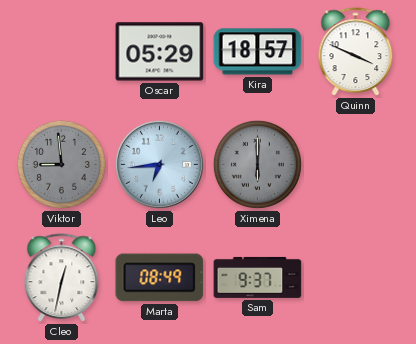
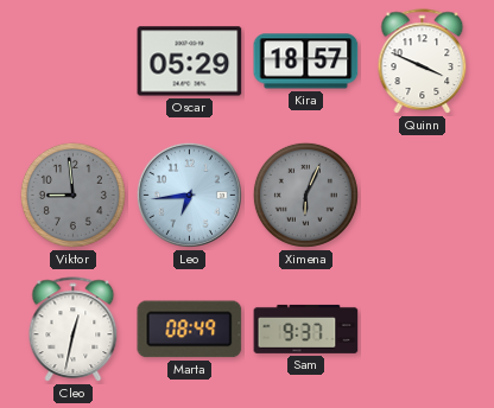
Ximena: 6:00 -> 6:04
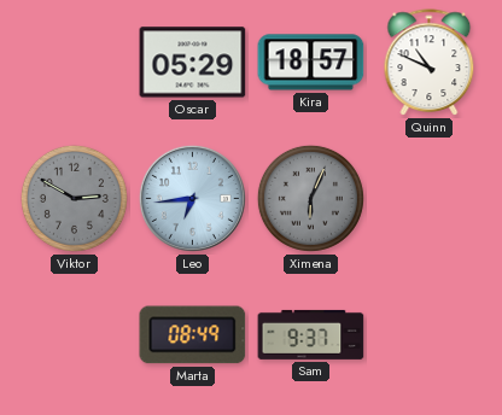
Quinn: 3:49 -> 10:49
Viktor: 8:59 -> 2:50
Cleo: 12:32 -> none
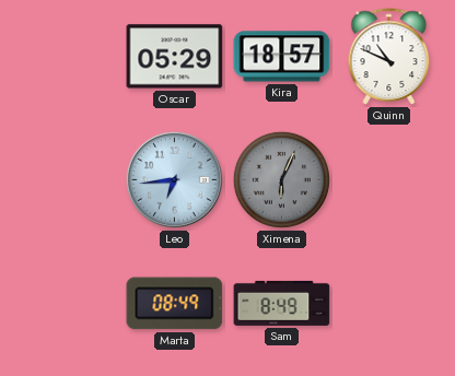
Viktor: 2:50 -> none
Sam: 9:37 -> 8:49
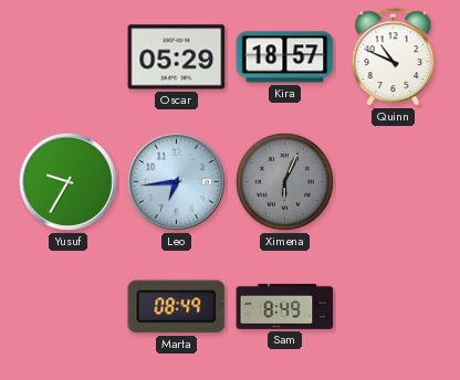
Yusuf: none -> 9:35
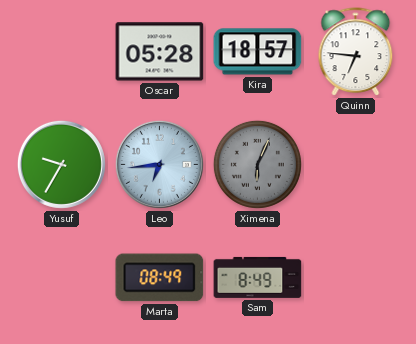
Oscar: 05:29 -> 05:28
Quinn: 10:49 -> 6:46
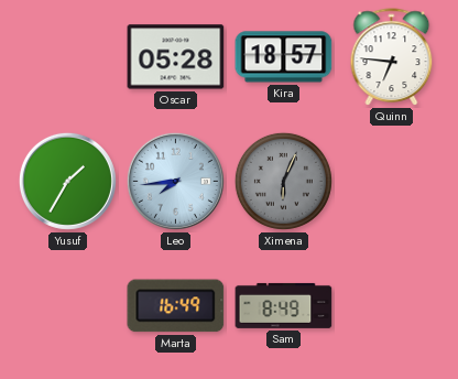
Yusuf: 9:35 -> 1:35
Leo: 6:44 -> 7:44
Marta: 08:49 -> 16:49
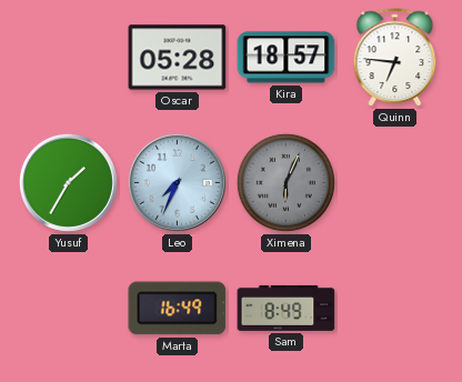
Leo: 7:44 -> 7:34
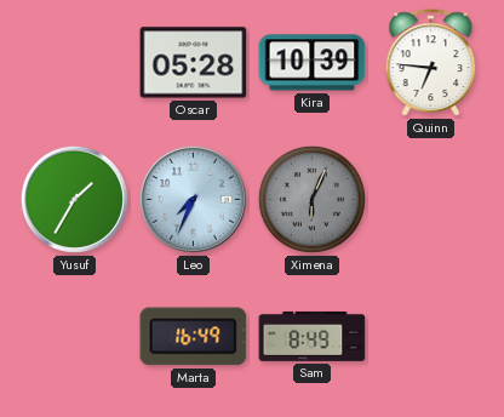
Kira: 18:57 -> 10:39
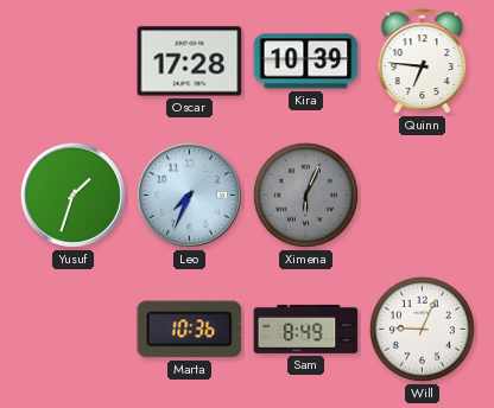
Oscar: 05:28 -> 17:28
Yusuf: 1:35 -> 1:33
Marta: 16:49 -> 10:36
Will: none -> 9:04
